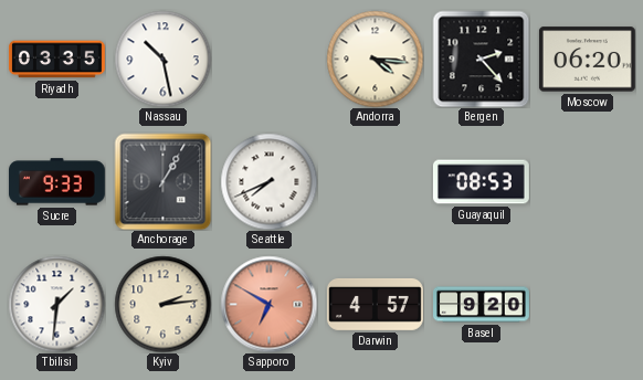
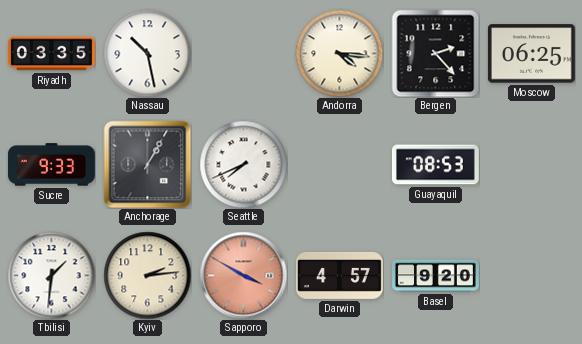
Moscow: 06:20 -> 06:25
Sapporo: 6:50 -> 3:50
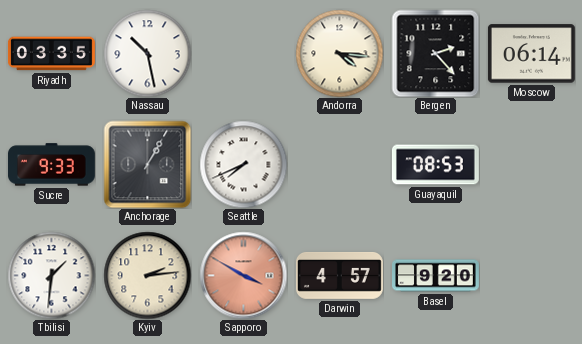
Moscow: 06:25 -> 06:14
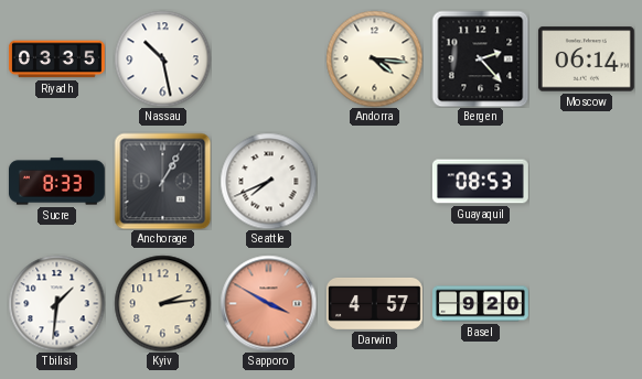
Sucre: 9:33 -> 8:33
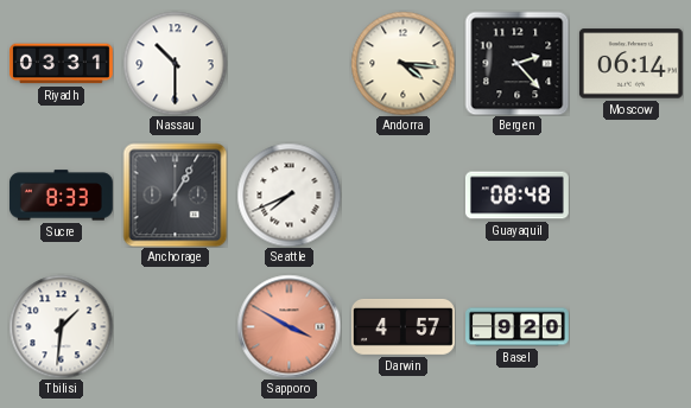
Riyadh: 03:35 -> 03:31
Nassau: 10:28 -> 10:30
Guayaquil: 08:53 -> 08:48
Kyiv: 2:14 -> none
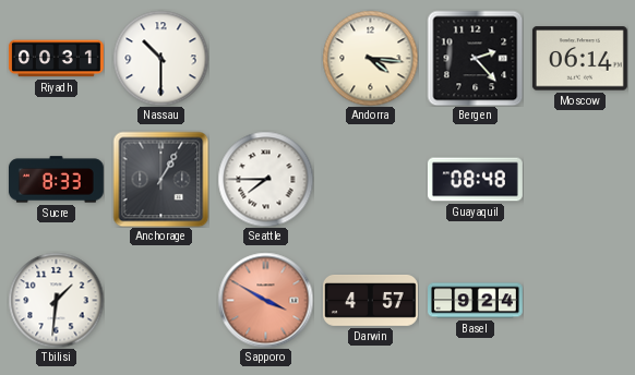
Riyadh: 03:31 -> 00:31
Seattle: 7:41 -> 7:45
Basel: 9:20 -> 9:24
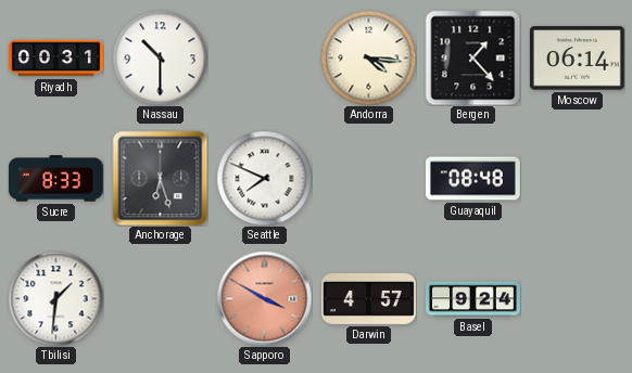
Bergen: 2:23 -> 1:23
Anchorage: 1:05 -> 6:27
Seattle: 7:45 -> 7:49
